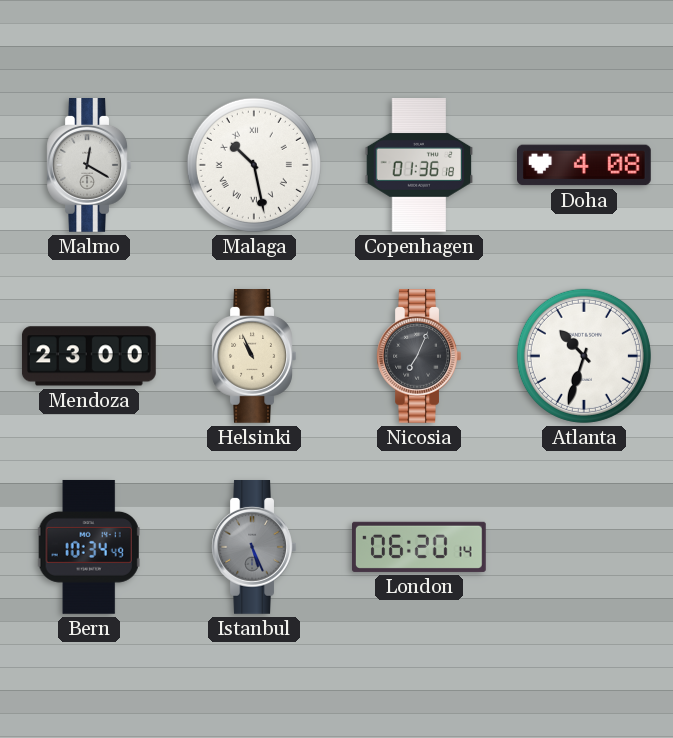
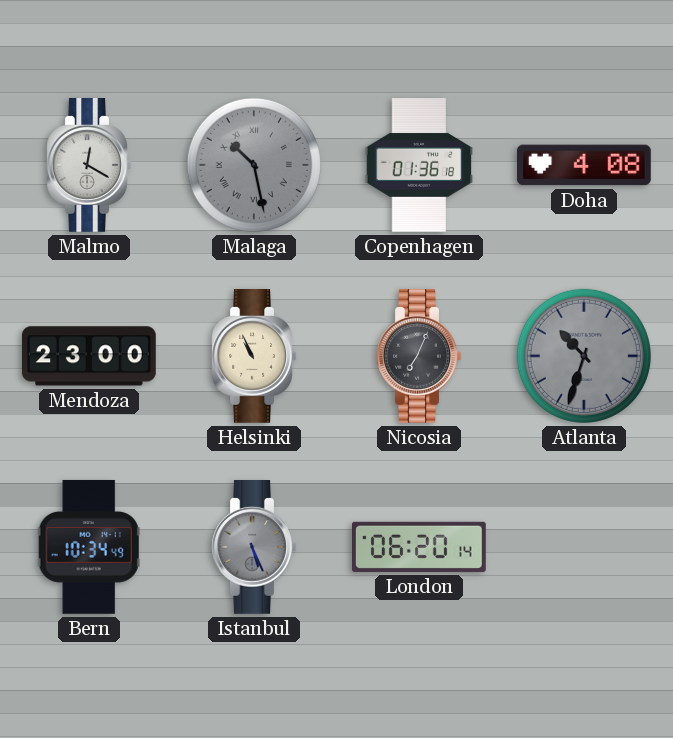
Malaga dial: white -> grey
Atlanta dial: white -> grey
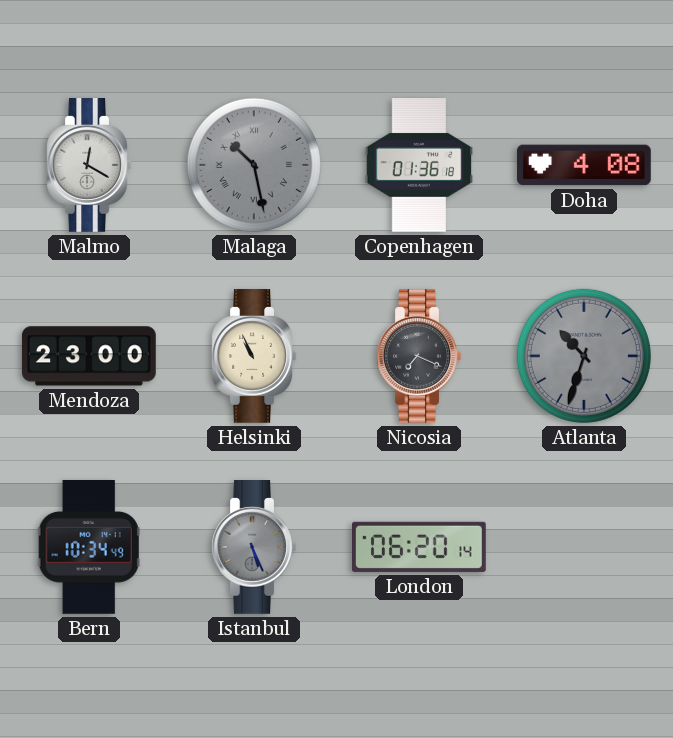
Nicosia: 7:04 -> 7:19
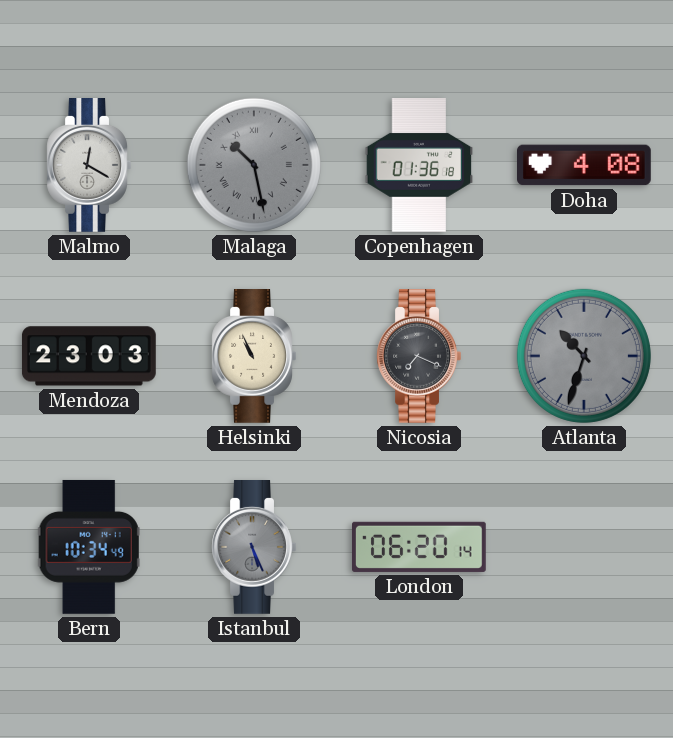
Mendoza: 23:00 -> 23:03
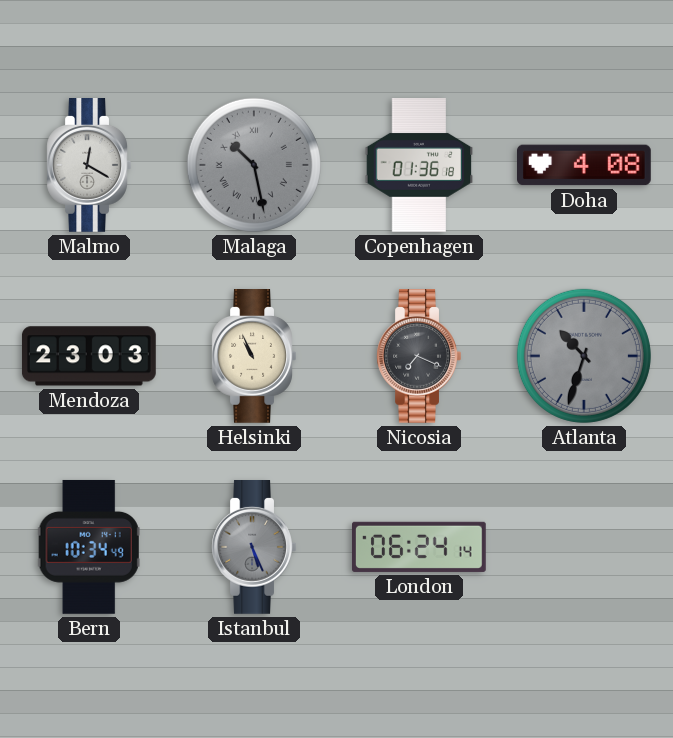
London: 06:20 -> 06:24
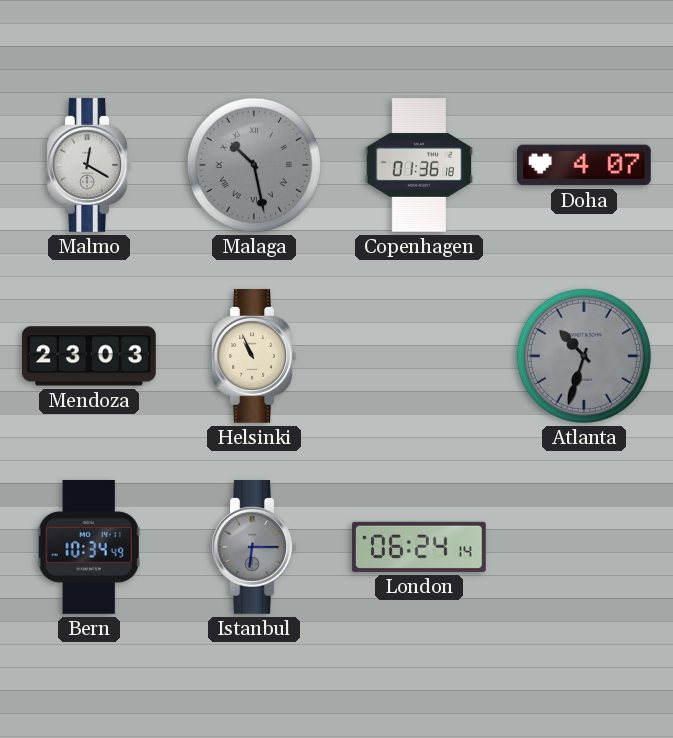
Doha: 4:08 -> 4:07
Nicosia: 7:19 -> none
Istanbul: 5:26 -> 6:15
